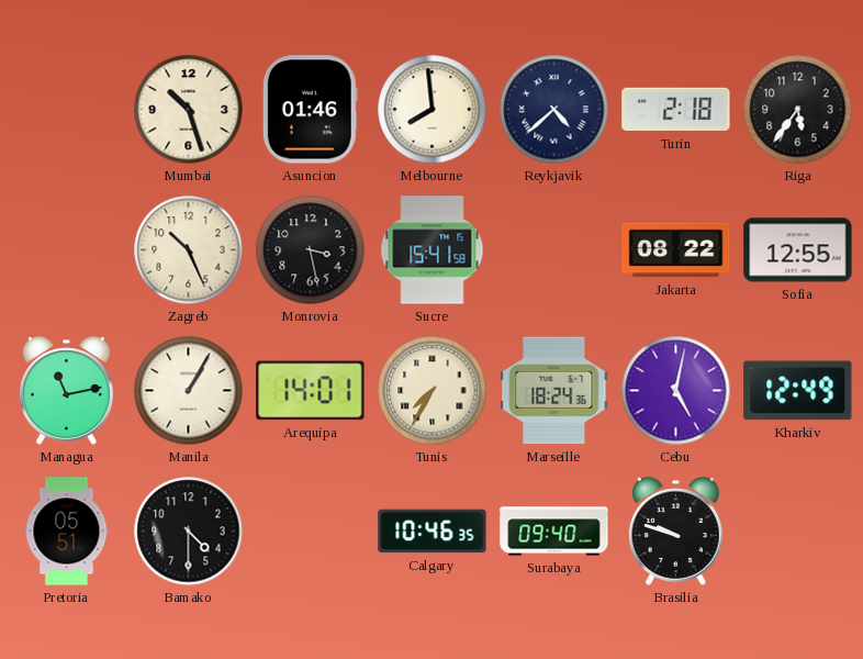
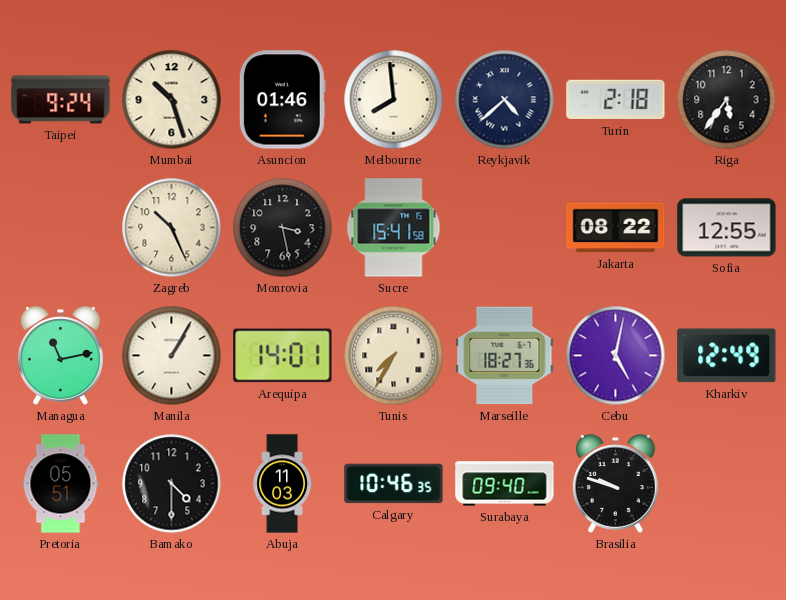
Taipei: none -> 9:24
Marseille: 18:24 -> 18:27
Abuja: none -> 11:03
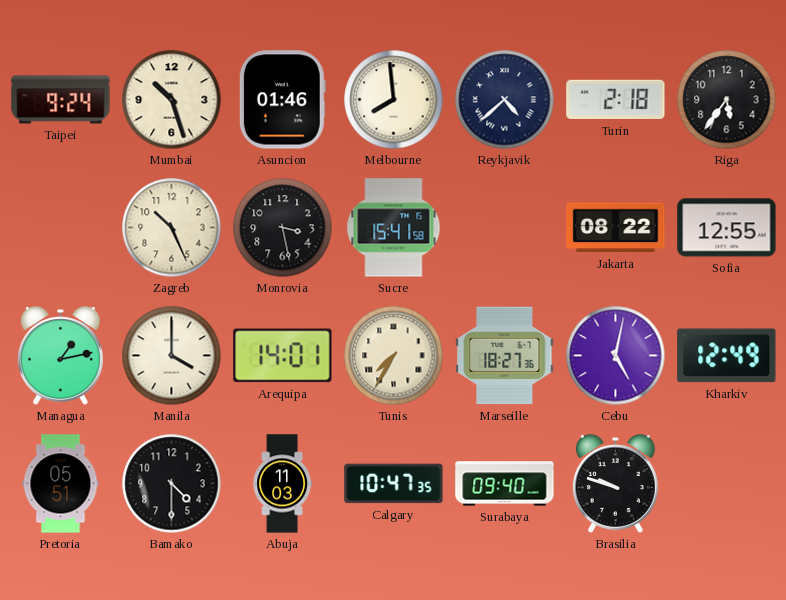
Managua: 11:13 -> 1:13
Manila: 1:05 -> 4:00
Calgary: 10:46 -> 10:47
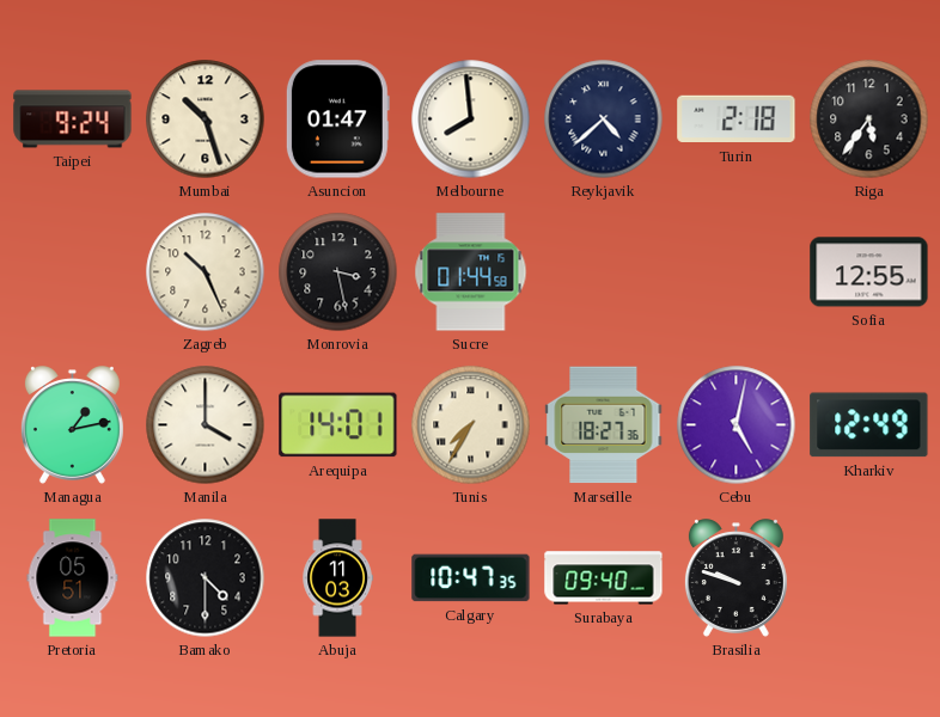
Asuncion: 01:46 -> 01:47
Sucre: 15:41 -> 01:44
Jakarta: 08:22 -> none
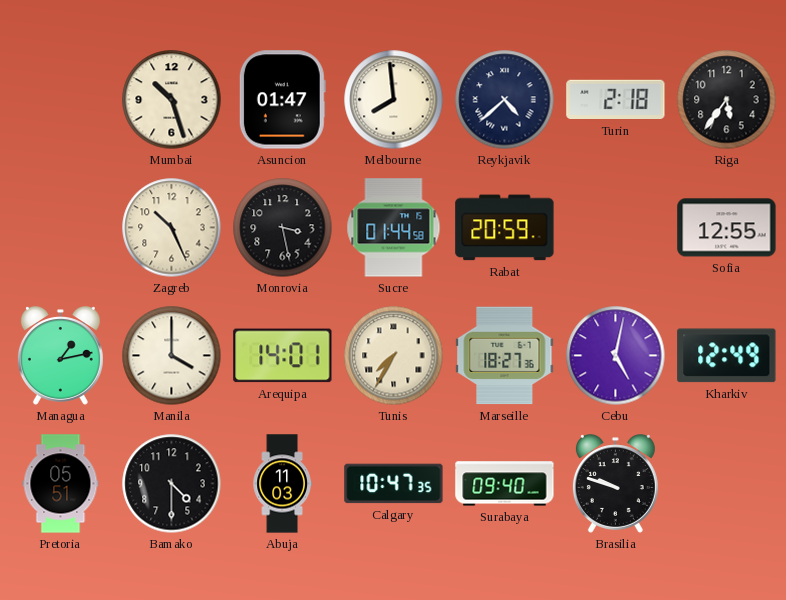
Taipei: 9:24 -> none
Rabat: none -> 20:59
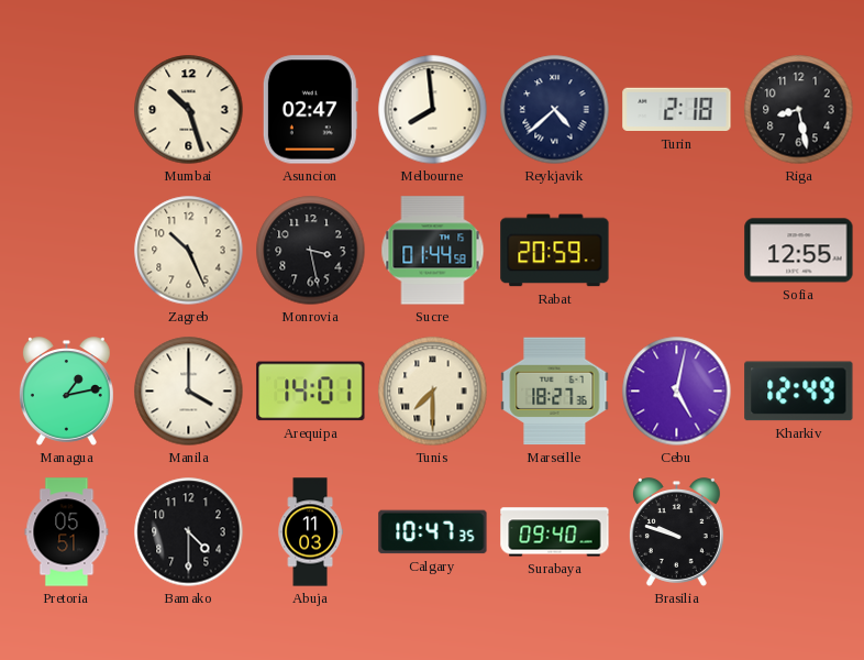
Asuncion: 01:47 -> 02:47
Riga: 5:36 -> 8:28
Tunis: 7:35 -> 7:30
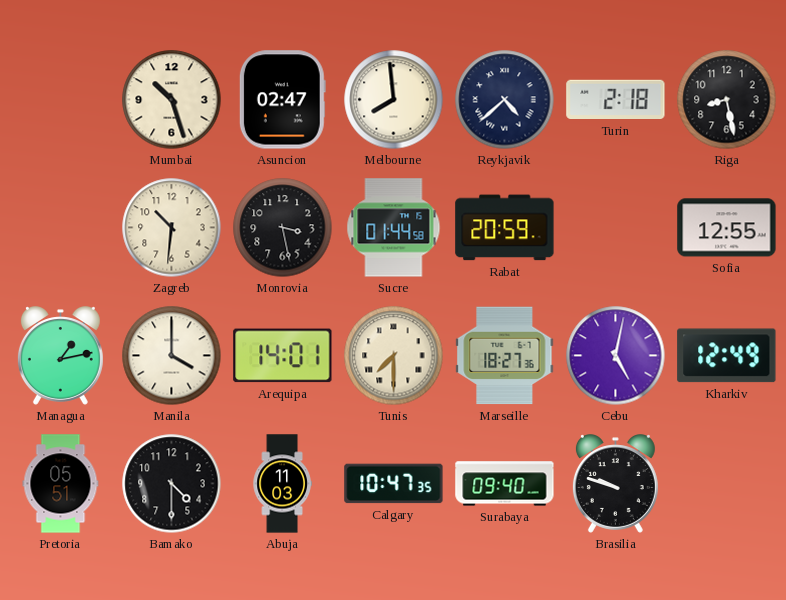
Zagreb: 10:26 -> 10:31
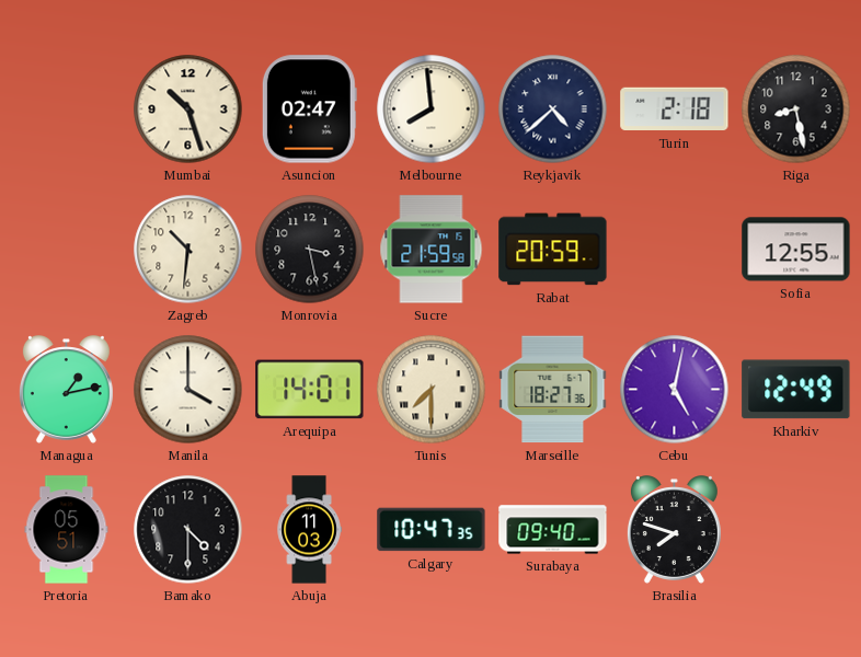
Sucre: 01:44 -> 21:59
Brasilia: 9:48 -> 7:48
